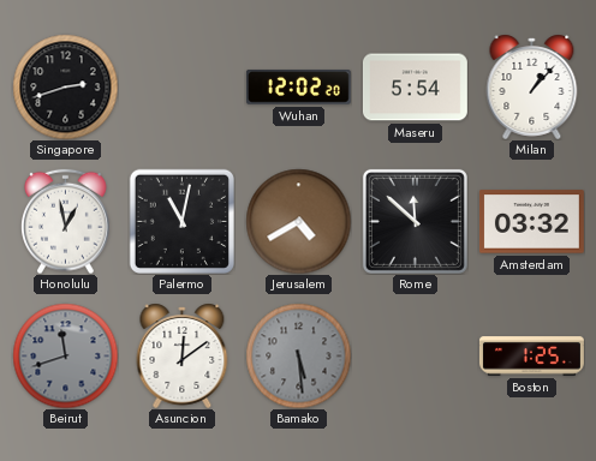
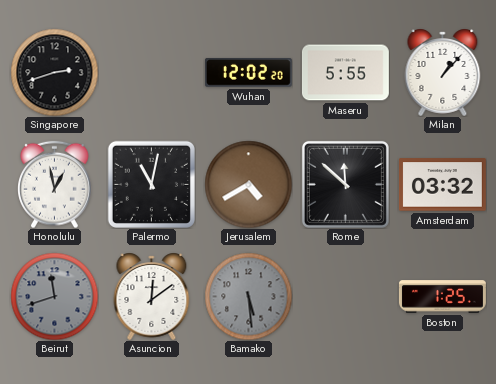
Maseru: 5:54 -> 5:55
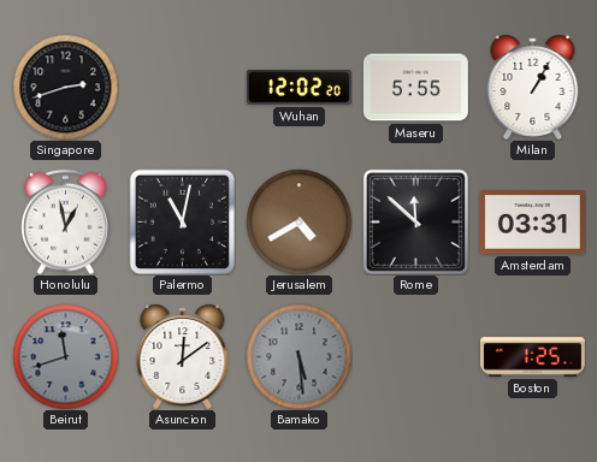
Milan: 1:07 -> 1:05
Amsterdam: 03:32 -> 03:31
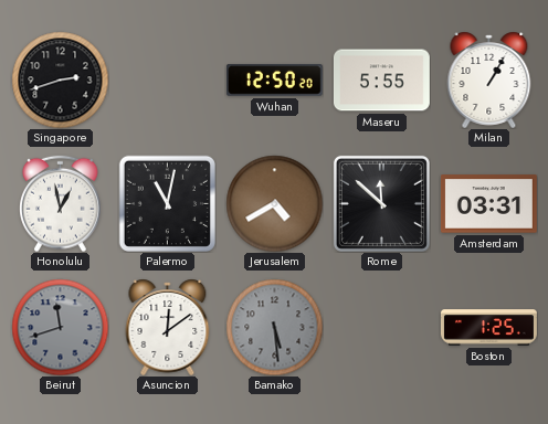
Wuhan: 12:02 -> 12:50
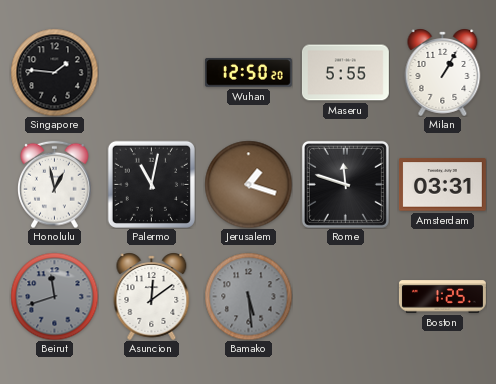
Singapore: 2:42 -> 1:46
Jerusalem: 4:40 -> 1:18
Rome: 11:52 -> 11:48
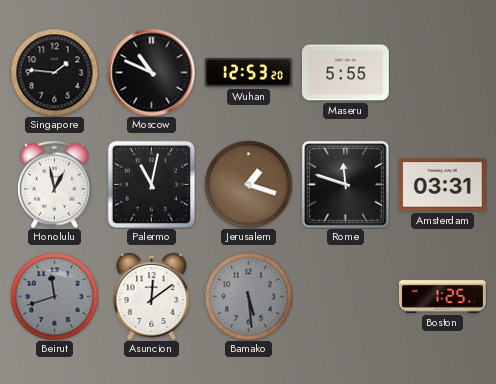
Moscow: none -> 10:49
Wuhan: 12:50 -> 12:53
Milan: 1:05 -> none
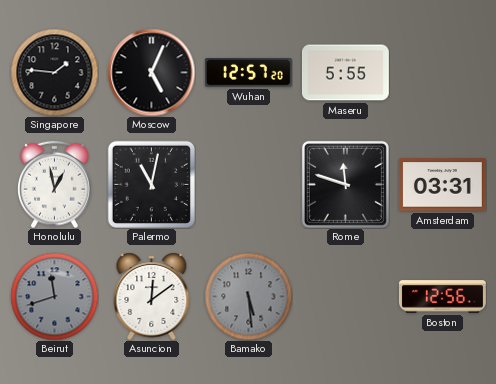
Moscow: 10:49 -> 5:04
Wuhan: 12:53 -> 12:57
Jerusalem: 1:18 -> none
Boston: 1:25 -> 12:56
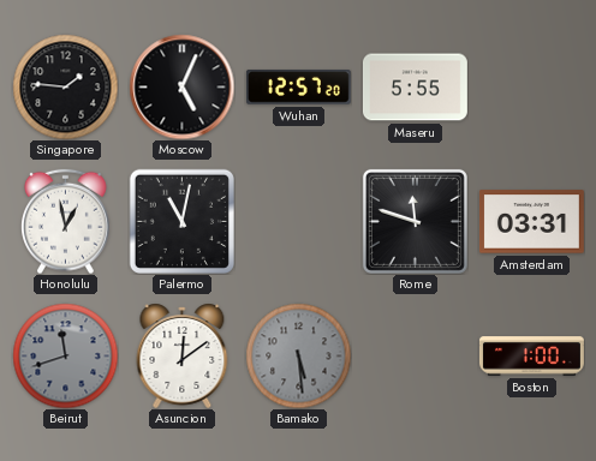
Boston: 12:56 -> 1:00
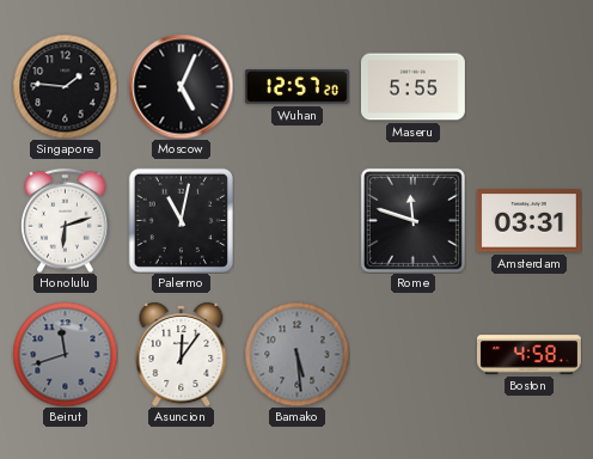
Honolulu: 12:58 -> 6:12
Asuncion: 12:09 -> 12:06
Boston: 1:00 -> 4:58
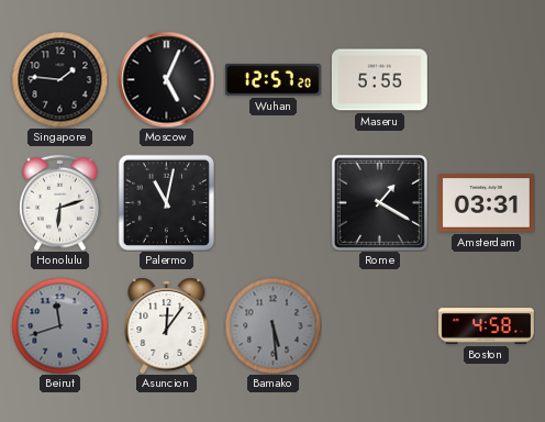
Rome: 11:48 -> 1:20
